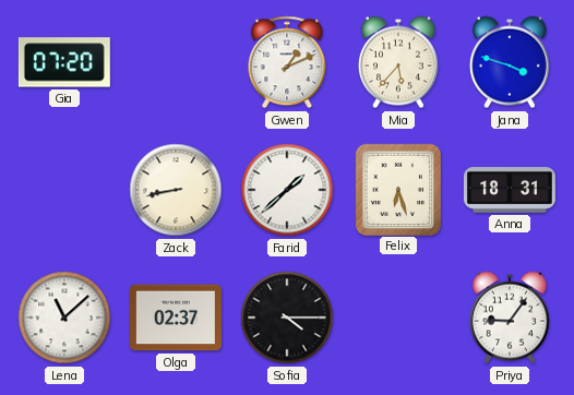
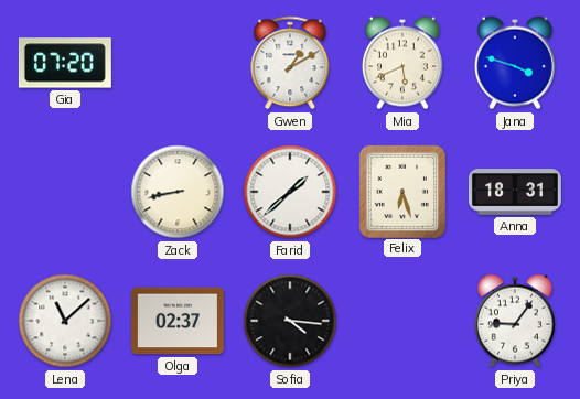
Gwen: 1:11 -> 1:10
Mia: 5:37 -> 5:41
Sofia: 4:15 -> 4:16
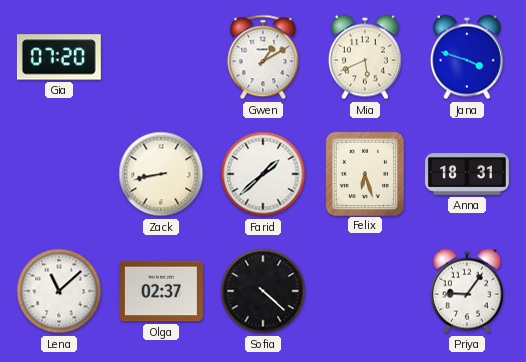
Sofia: 4:16 -> 4:22
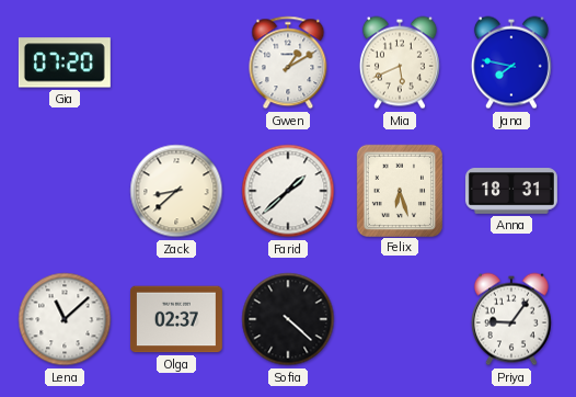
Jana: 3:48 -> 7:47
Zack: 8:43 -> 8:38
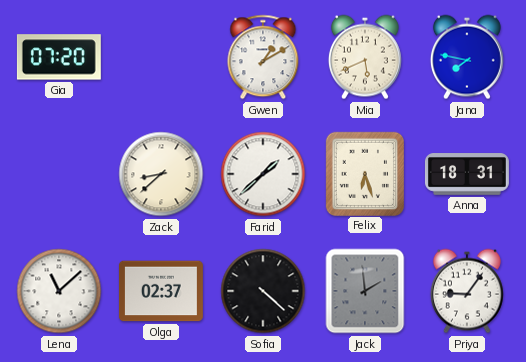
Jack: none -> 1:59
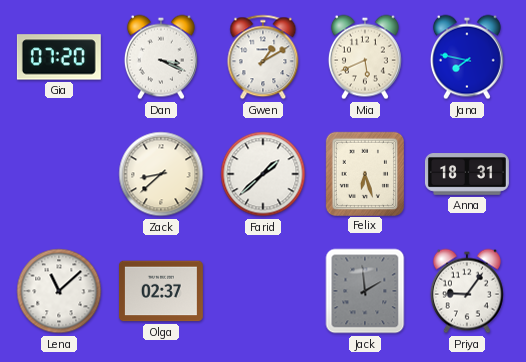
Dan: none -> 3:19
Sofia: 4:22 -> none
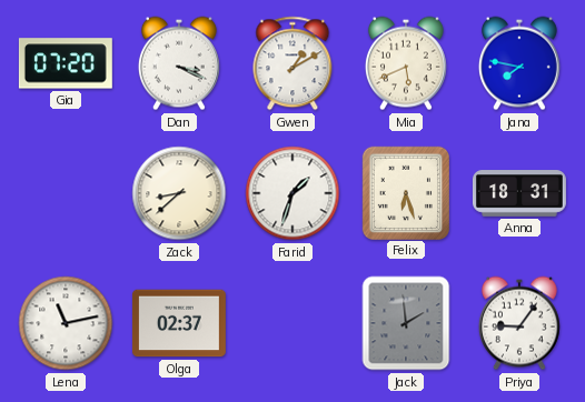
Farid: 1:38 -> 1:33
Lena: 11:08 -> 11:13
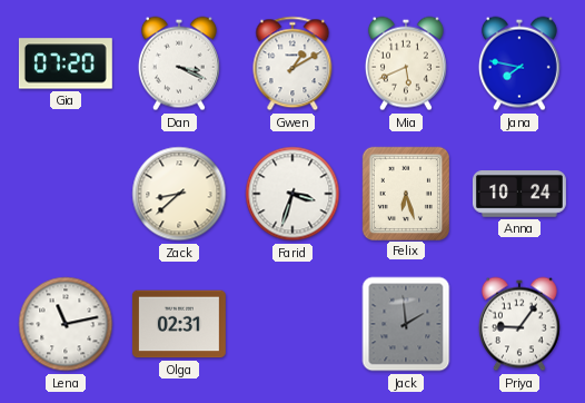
Farid: 1:33 -> 3:33
Anna: 18:31 -> 10:24
Olga: 02:37 -> 02:31
